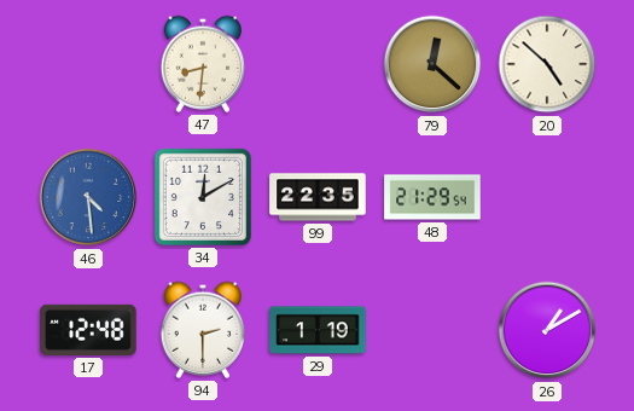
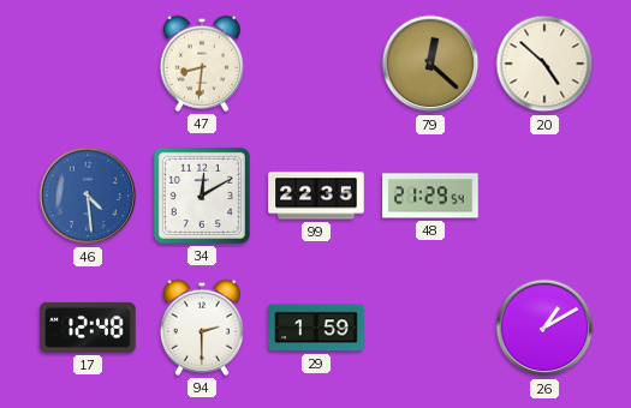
29: 1:19 -> 1:59
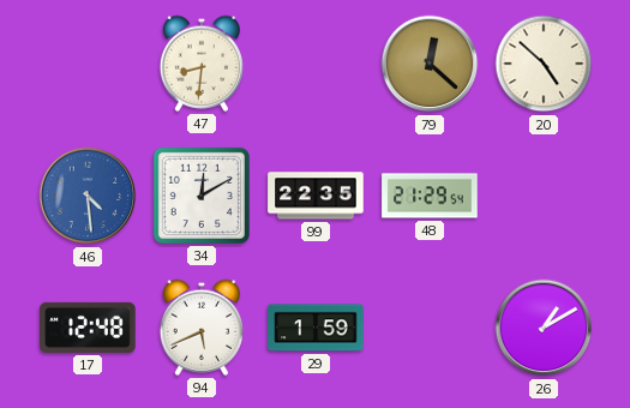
94: 2:30 -> 5:41
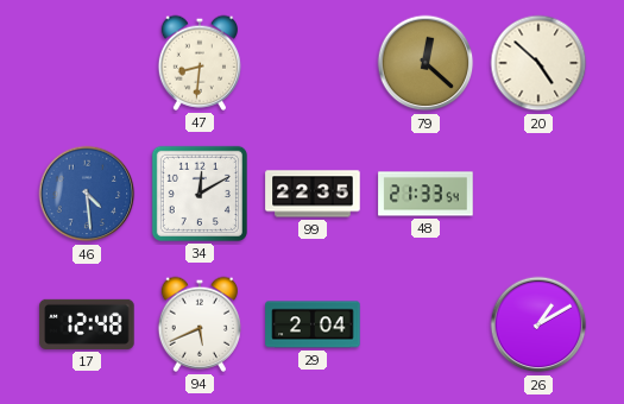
48: 21:29 -> 21:33
29: 1:59 -> 2:04
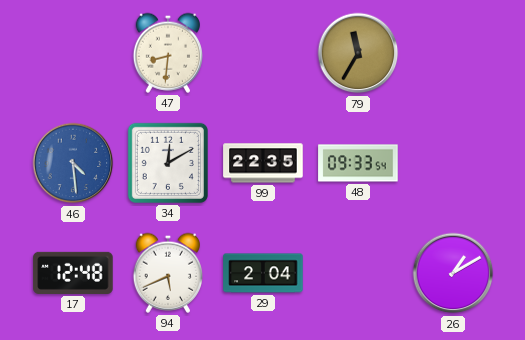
79: 12:22 -> 11:35
20: 4:52 -> none
48: 21:33 -> 09:33
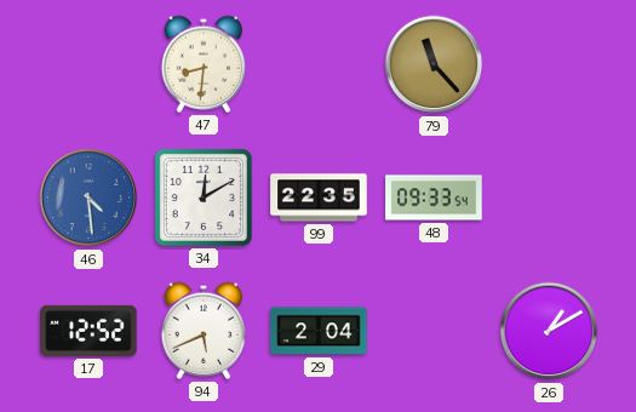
79: 11:35 -> 11:23
17: 12:48 -> 12:52
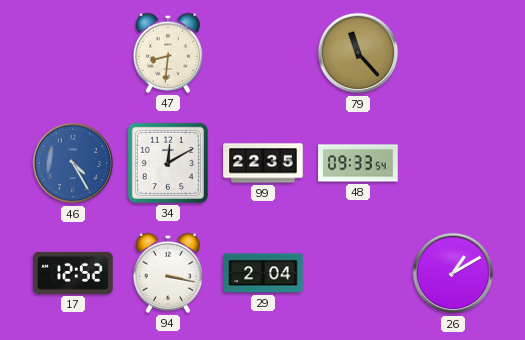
46: 4:29 -> 4:25
94: 5:41 -> 3:17
